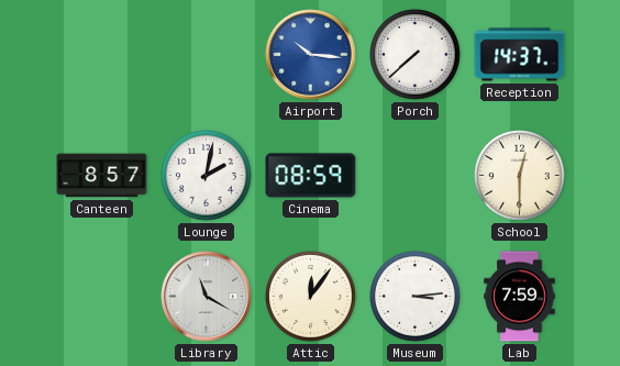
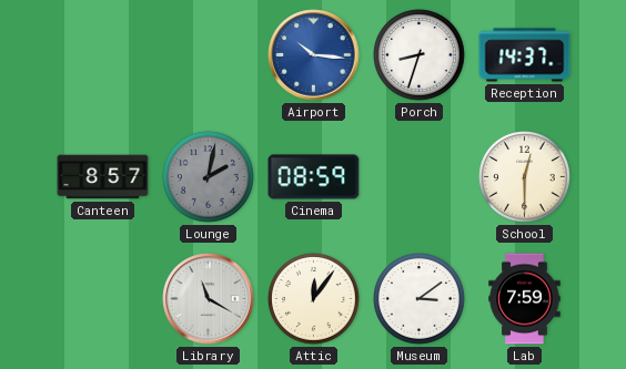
Porch: 7:38 -> 8:33
Lounge dial: white -> grey
Museum: 3:14 -> 3:09
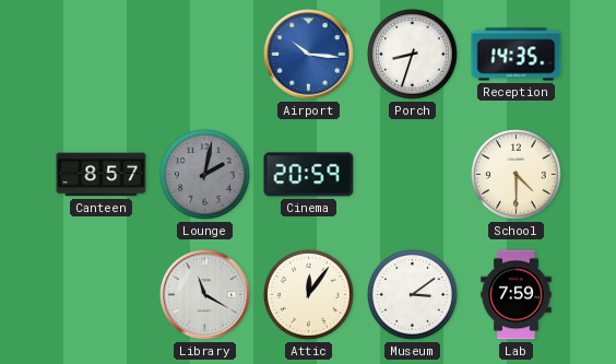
Reception: 14:37 -> 14:35
Cinema: 08:59 -> 20:59
School: 12:30 -> 4:30
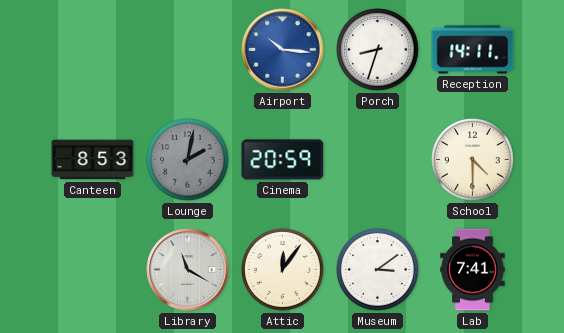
Reception: 14:35 -> 14:11
Canteen: 8:57 -> 8:53
Lab: 7:59 -> 7:41
